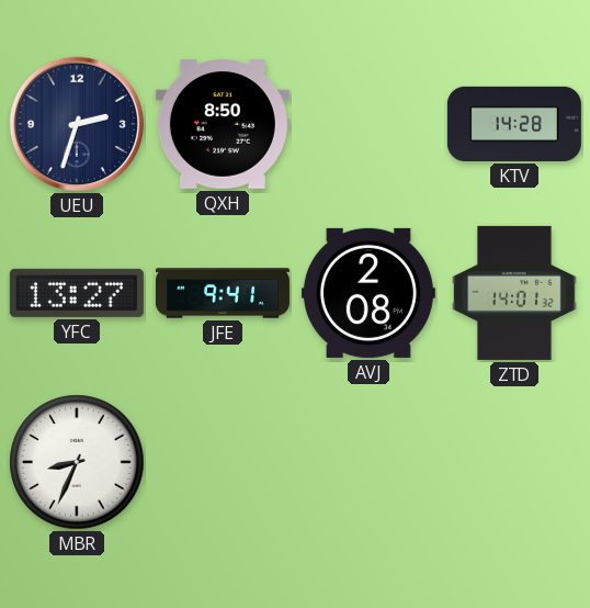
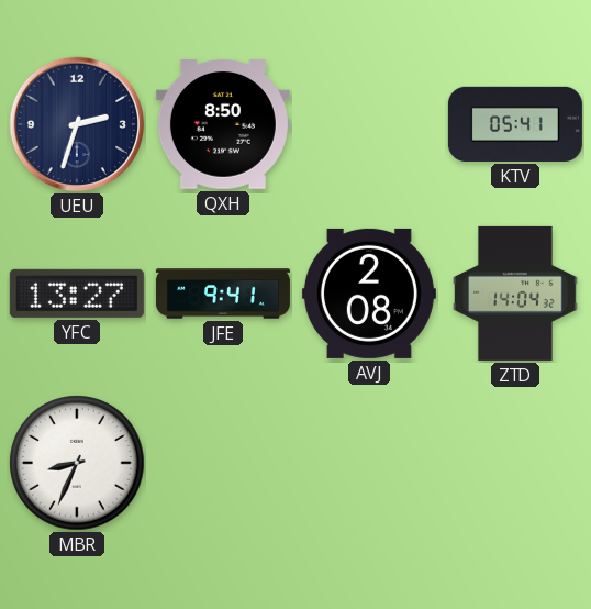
KTV: 14:28 -> 05:41
ZTD: 14:01 -> 14:04
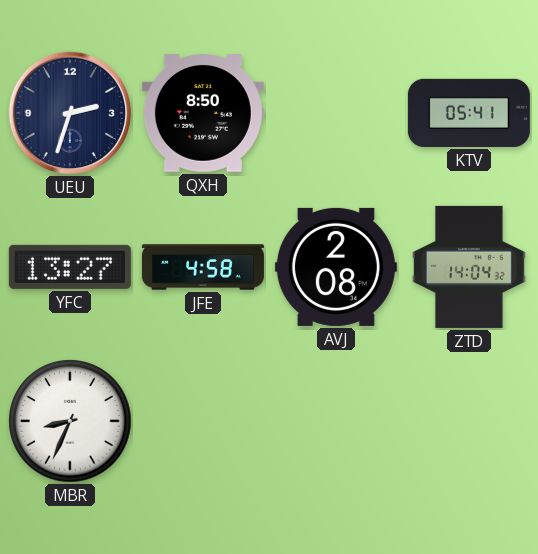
JFE: 9:41 -> 4:58
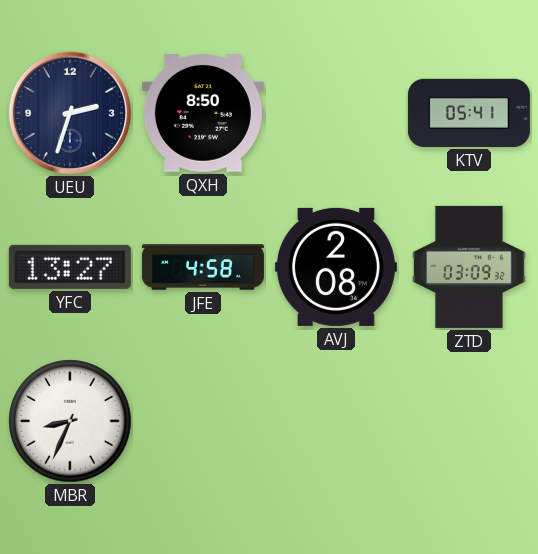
ZTD: 14:04 -> 03:09
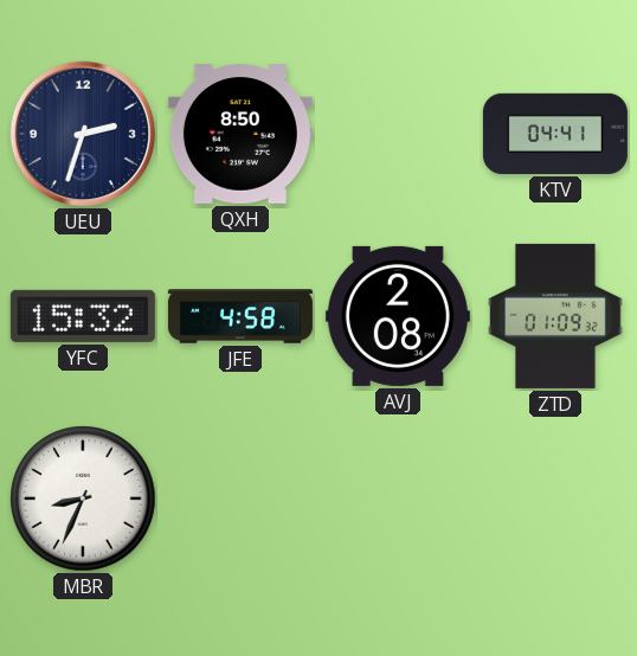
KTV: 05:41 -> 04:41
YFC: 13:27 -> 15:32
ZTD: 03:09 -> 01:09
